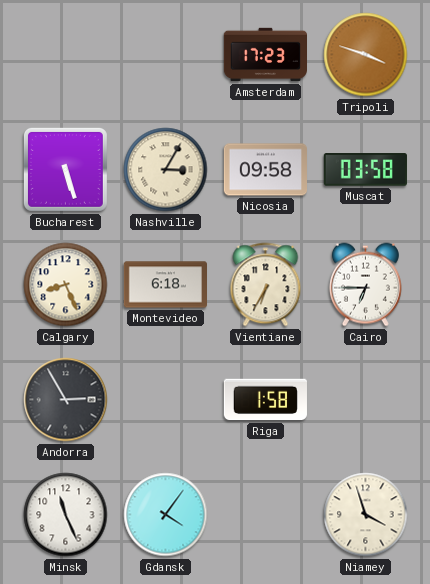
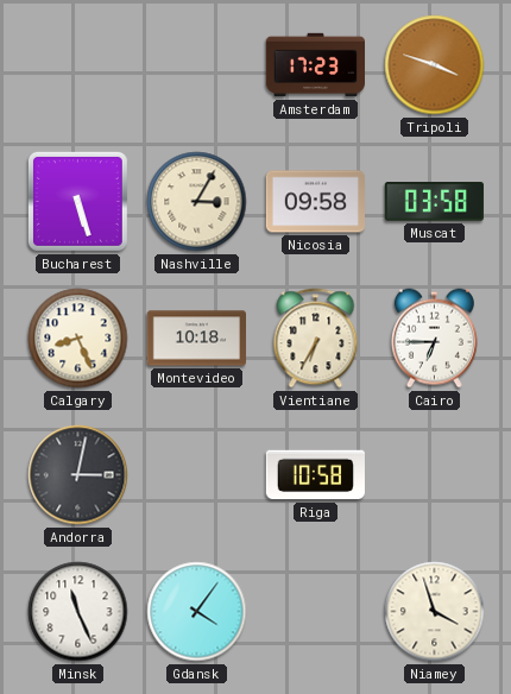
Montevideo: 6:18 -> 10:18
Andorra: 2:55 -> 3:02
Riga: 1:58 -> 10:58
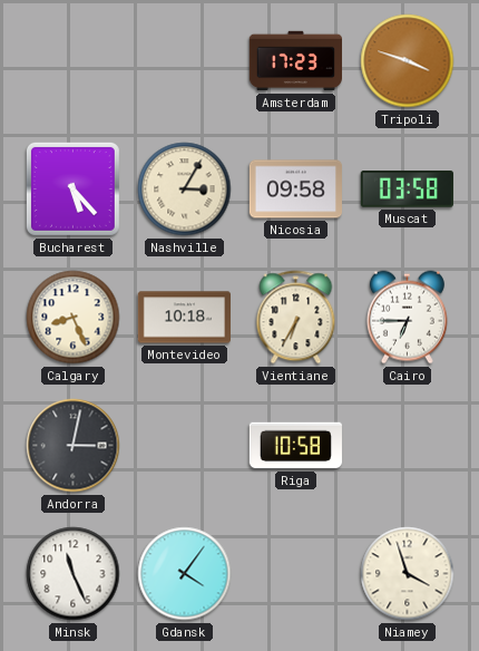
Bucharest: 5:27 -> 5:23
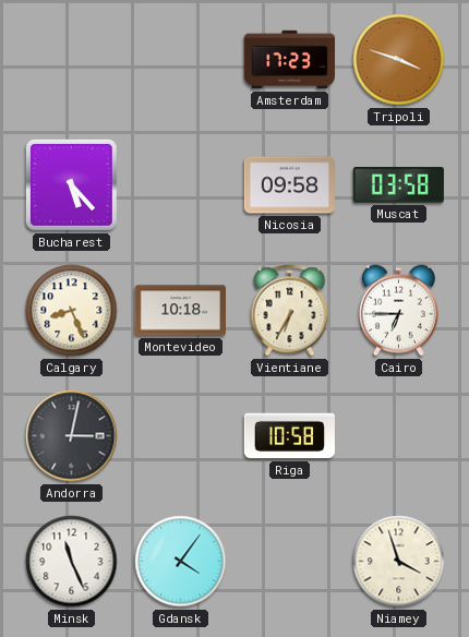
Nashville: 3:05 -> none
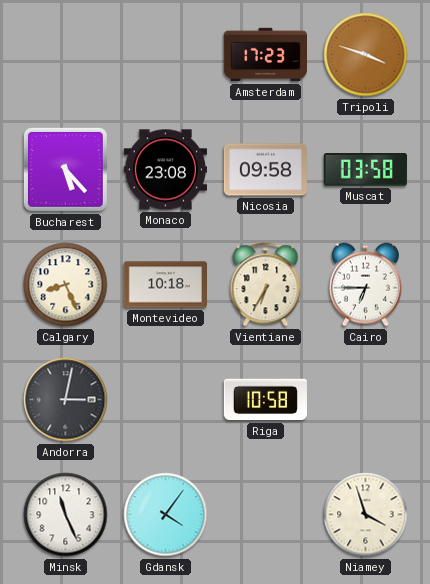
Monaco: none -> 23:08
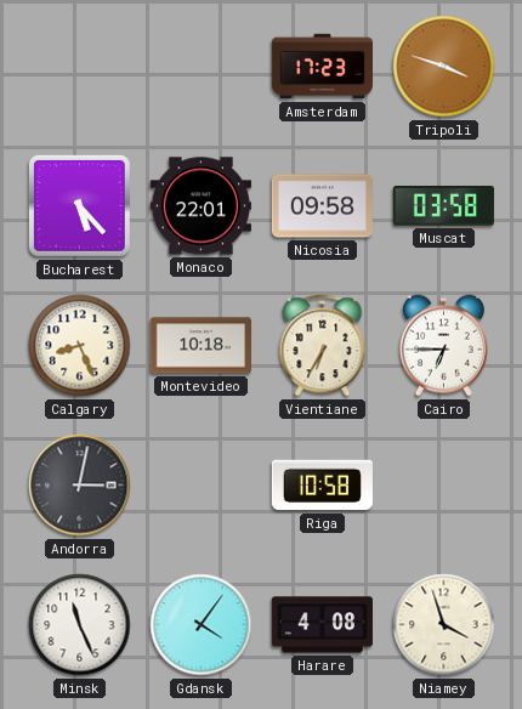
Monaco: 23:08 -> 22:01
Harare: none -> 4:08
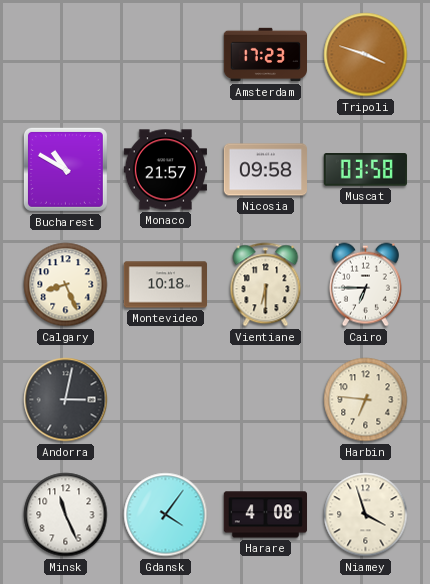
Bucharest: 5:23 -> 10:50
Monaco: 22:01 -> 21:57
Vientiane: 6:35 -> 6:30
Riga: 10:58 -> none
Harbin: none -> 6:46
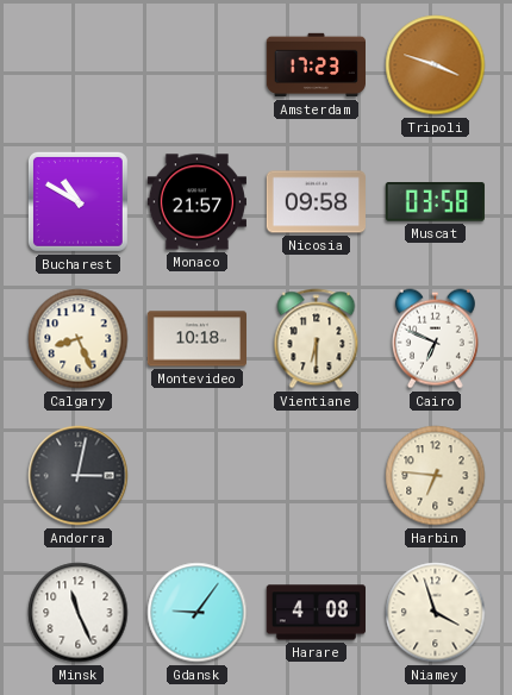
Cairo: 6:45 -> 6:49
Gdansk: 4:06 -> 9:06
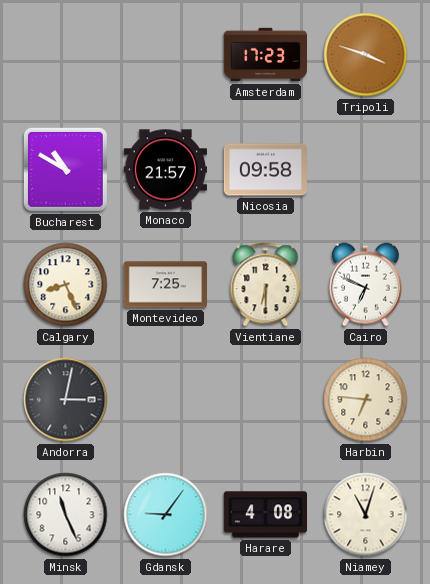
Muscat: 03:58 -> none
Montevideo: 10:18 -> 7:25
Niamey: 3:57 -> 11:03
